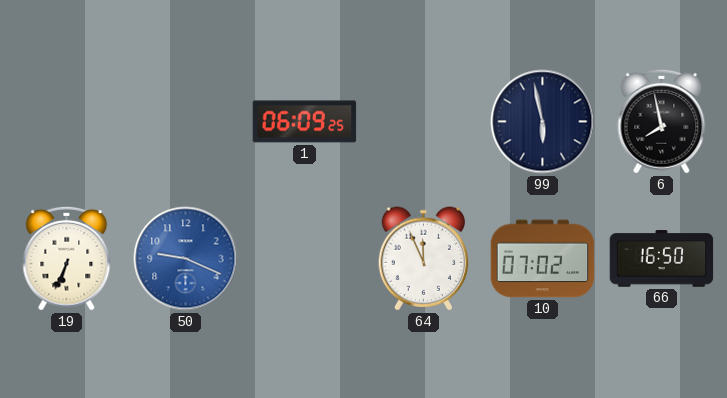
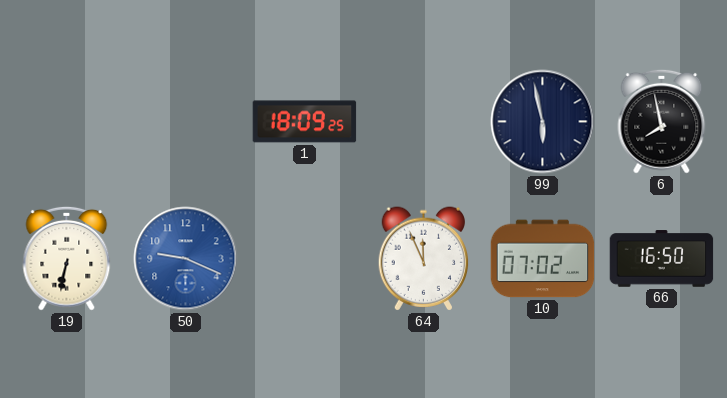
1: 06:09 -> 18:09
19: 6:34 -> 6:32
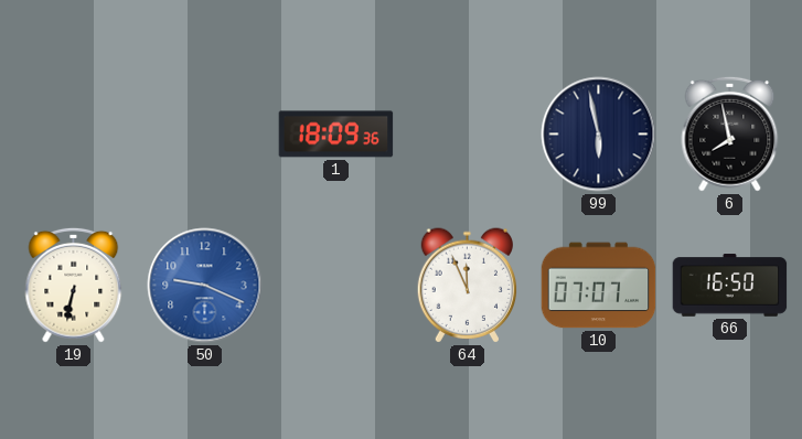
1: 18:09:25 -> 18:09:36
10: 07:02 -> 07:07
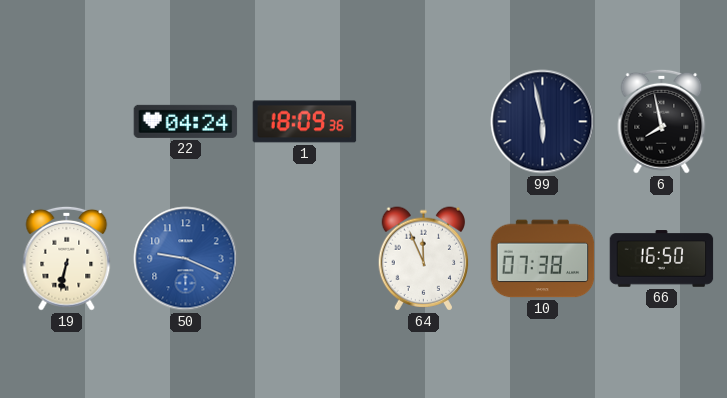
22: none -> 04:24
10: 07:07 -> 07:38
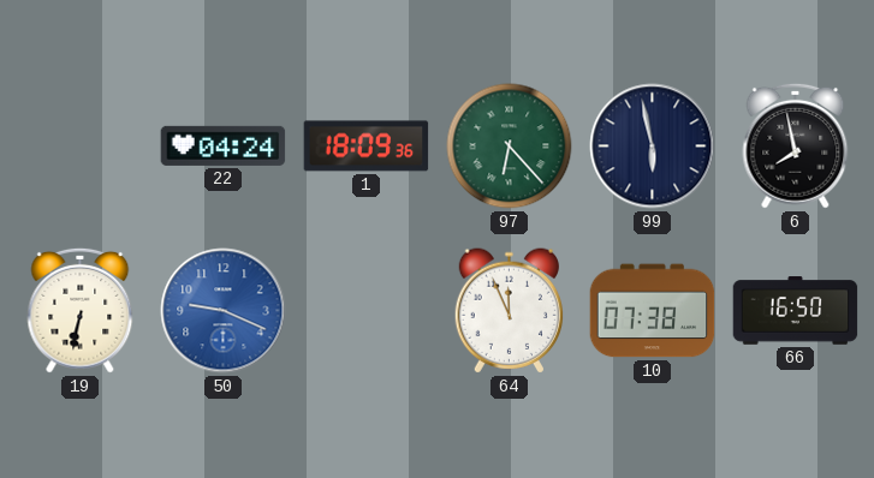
97: none -> 6:23
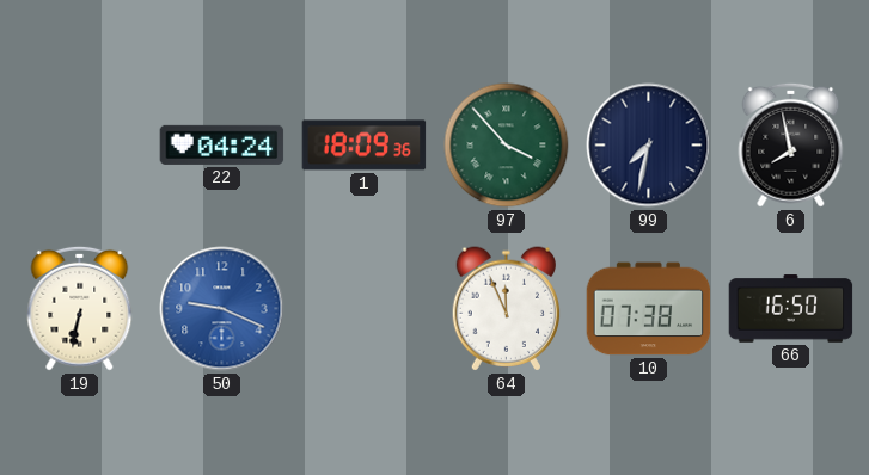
97: 6:23 -> 3:53
99: 5:58 -> 7:32
